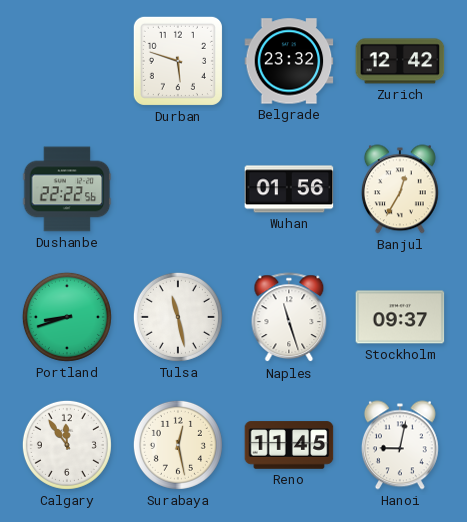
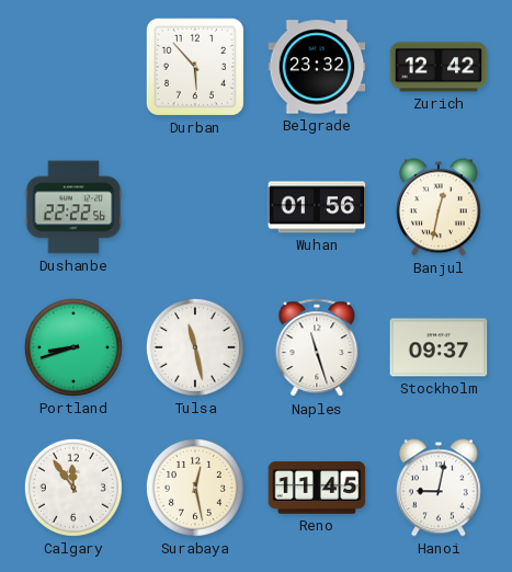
Durban: 5:48 -> 5:53
Banjul: 12:35 -> 12:32
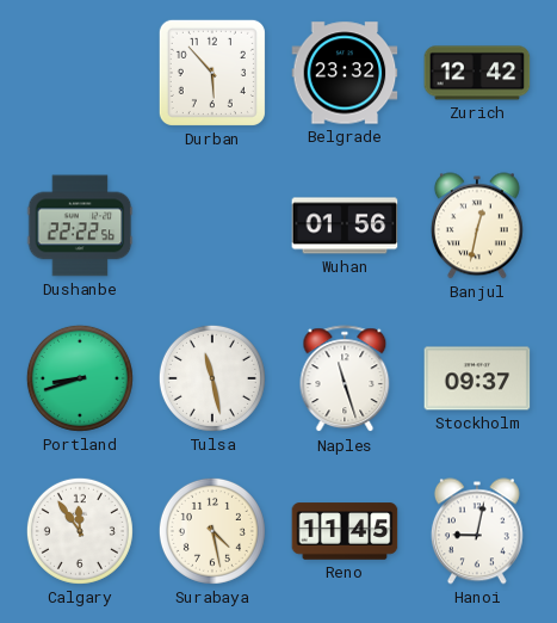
Surabaya: 12:28 -> 4:28
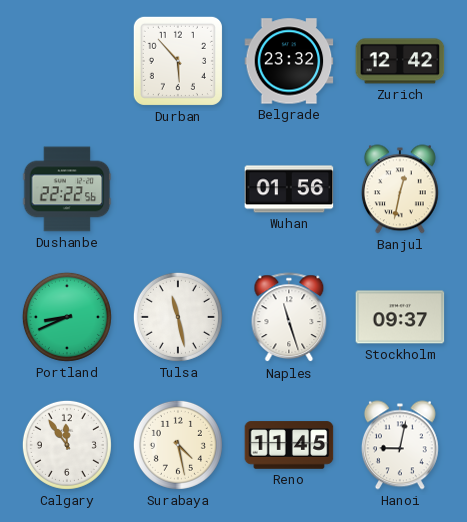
Portland: 8:42 -> 8:41
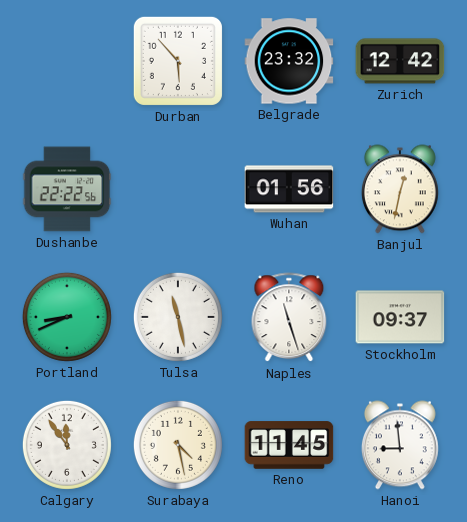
Hanoi: 9:02 -> 8:59
